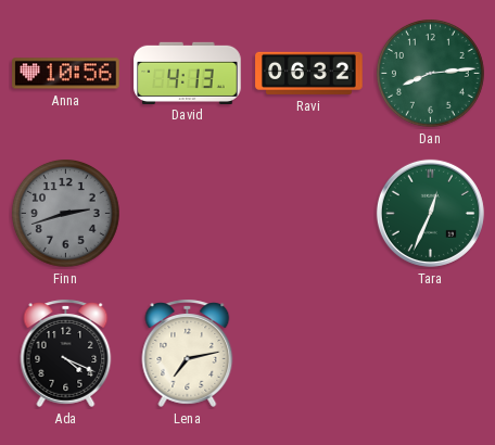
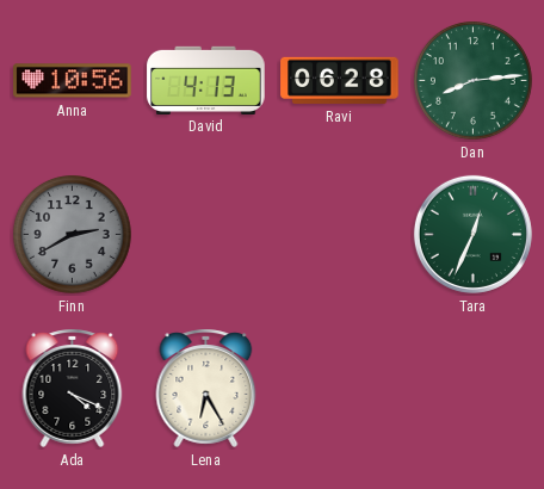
Ravi: 06:32 -> 06:28
Finn: 2:42 -> 2:40
Lena: 7:13 -> 6:25
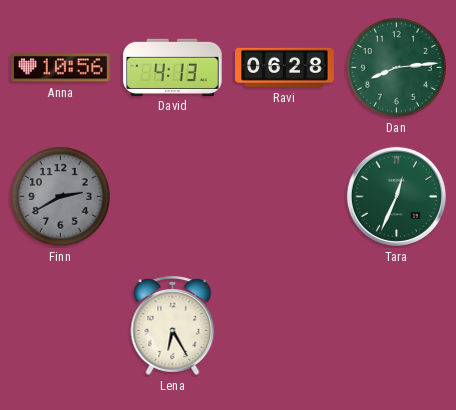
Ada: 4:19 -> none
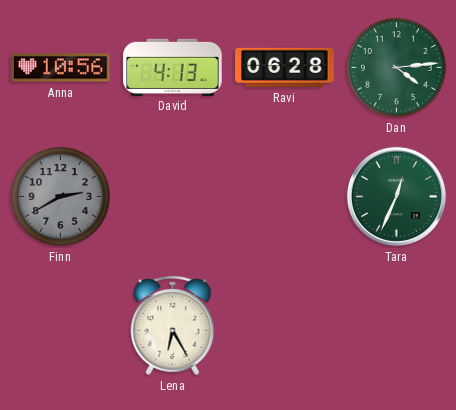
Dan: 8:14 -> 4:14
